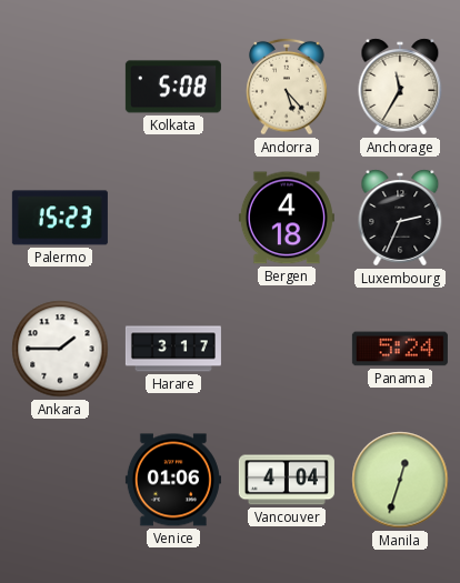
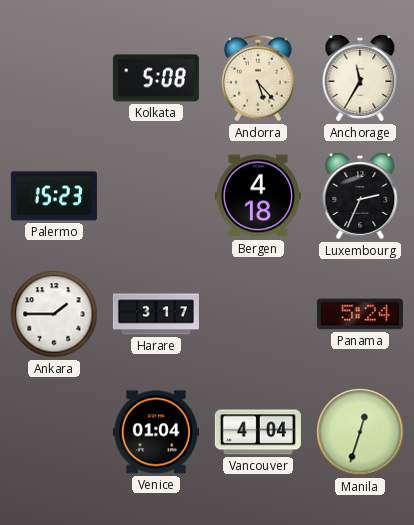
Venice: 01:06 -> 01:04
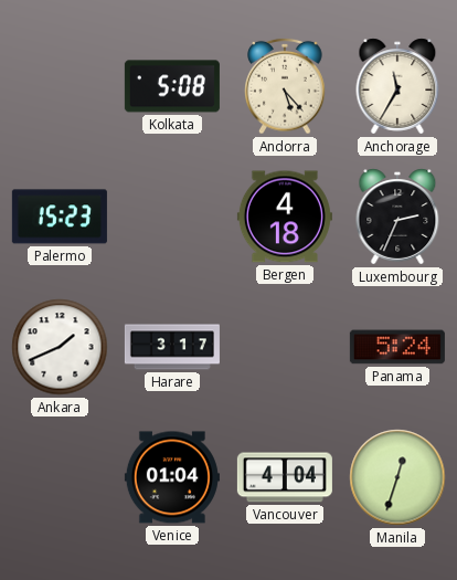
Ankara: 1:45 -> 1:41
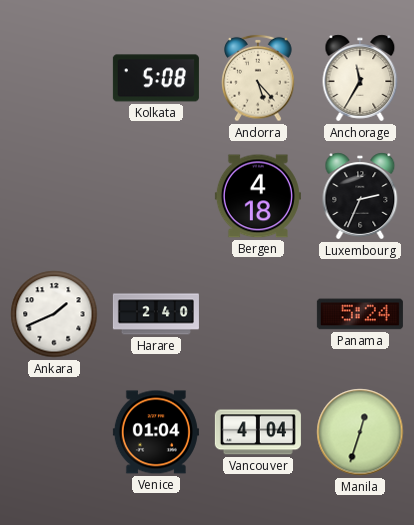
Palermo: 15:23 -> none
Harare: 3:17 -> 2:40
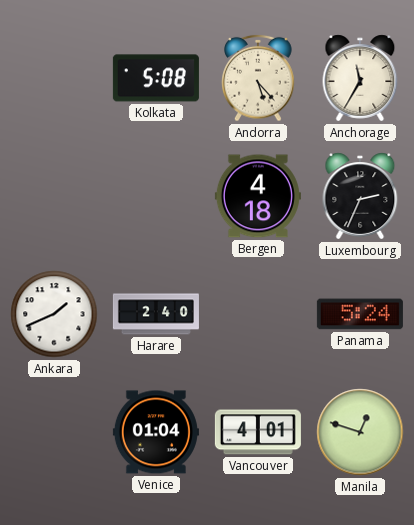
Vancouver: 4:04 -> 4:01
Manila: 12:33 -> 12:48
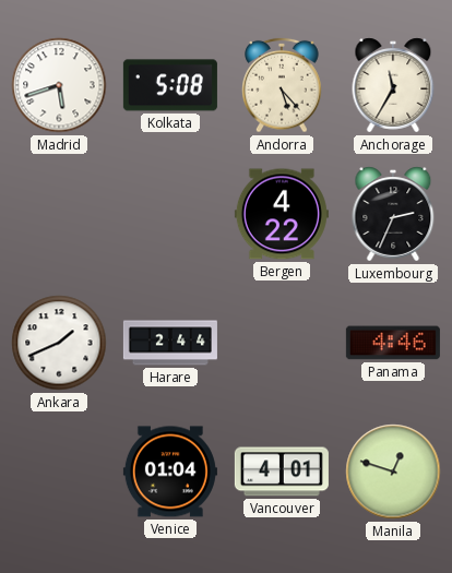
Madrid: none -> 5:42
Bergen: 4:18 -> 4:22
Harare: 2:40 -> 2:44
Panama: 5:24 -> 4:46
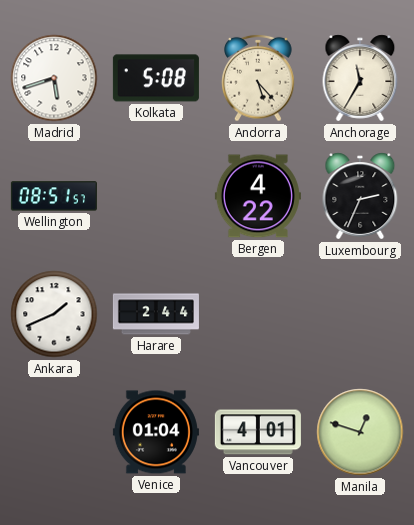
Wellington: none -> 08:51
Panama: 4:46 -> none
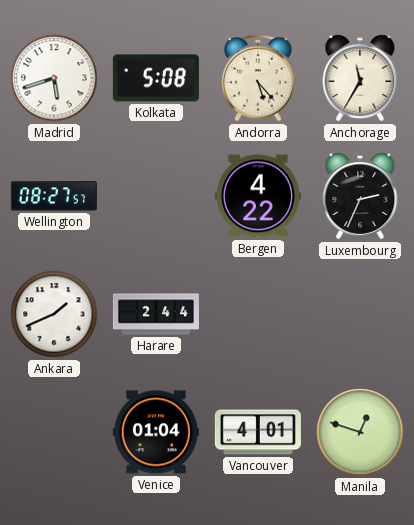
Wellington: 08:51 -> 08:27
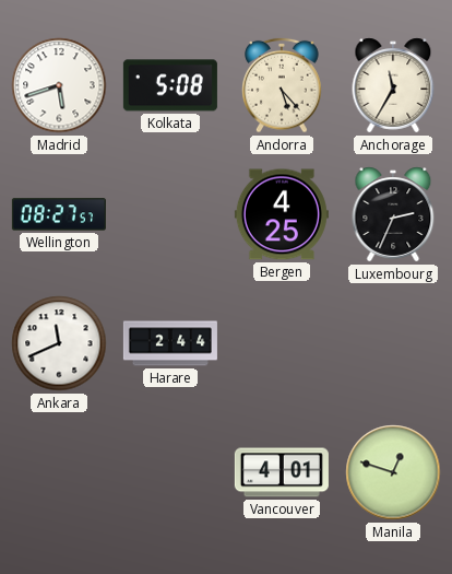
Bergen: 4:22 -> 4:25
Ankara: 1:41 -> 11:41
Venice: 01:04 -> none
